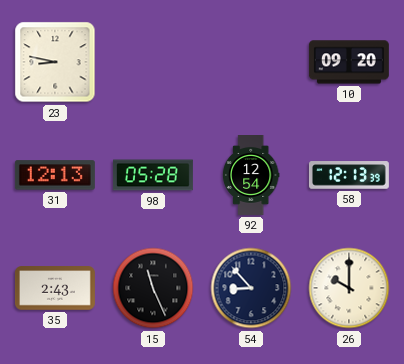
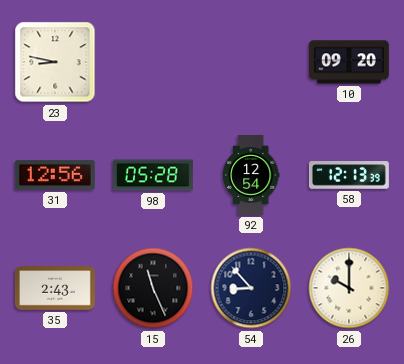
31: 12:13 -> 12:56
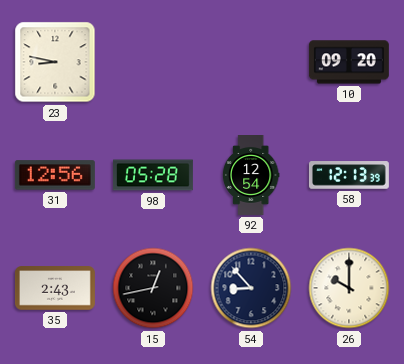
15: 11:26 -> 12:43
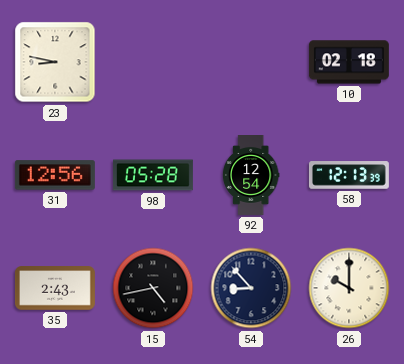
10: 09:20 -> 02:18
15: 12:43 -> 4:43
